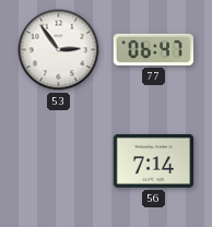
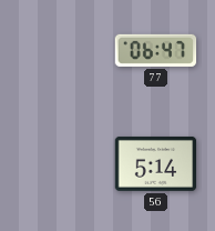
53: 2:54 -> none
56: 7:14 -> 5:14
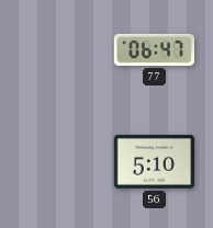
56: 5:14 -> 5:10
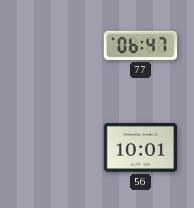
56: 5:10 -> 10:01
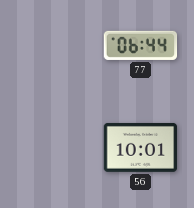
77: 06:47 -> 06:44
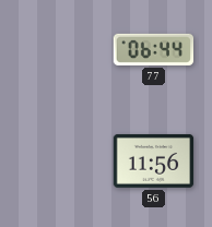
56: 10:01 -> 11:56
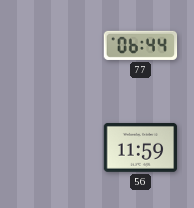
56: 11:56 -> 11:59
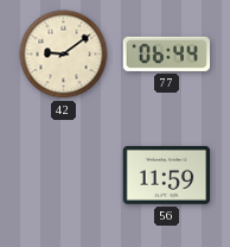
42: none -> 9:09
